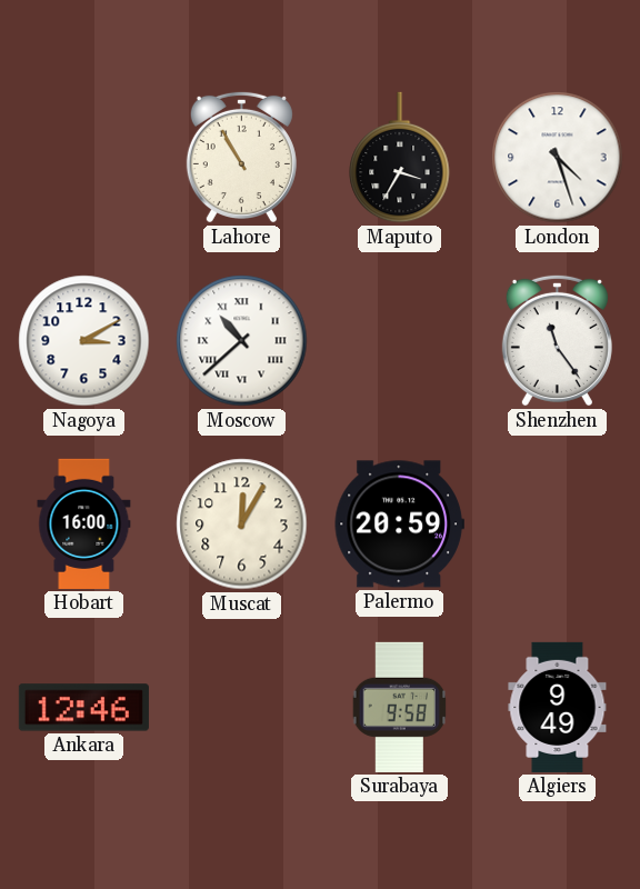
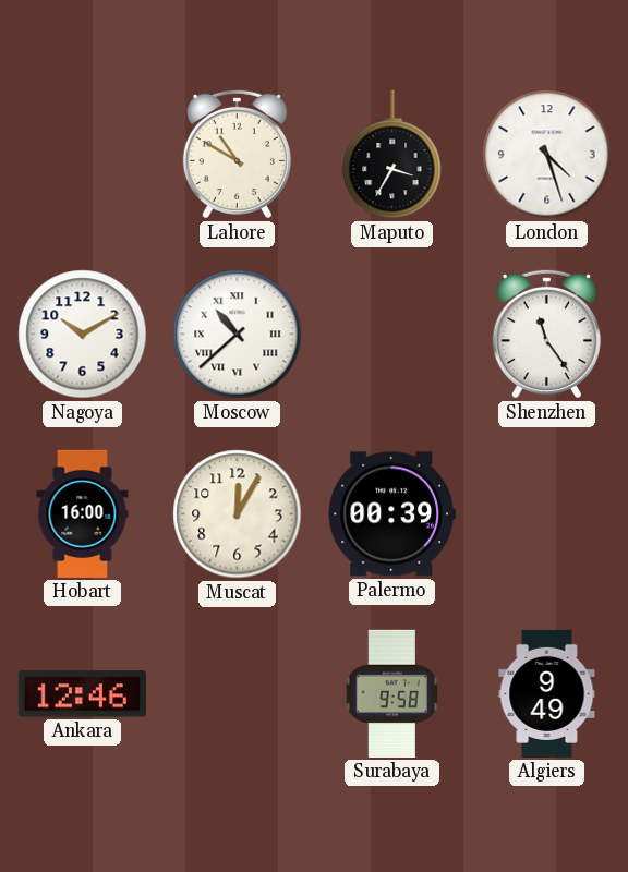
Lahore: 10:55 -> 10:50
Nagoya: 3:10 -> 10:10
Palermo: 20:59 -> 00:39
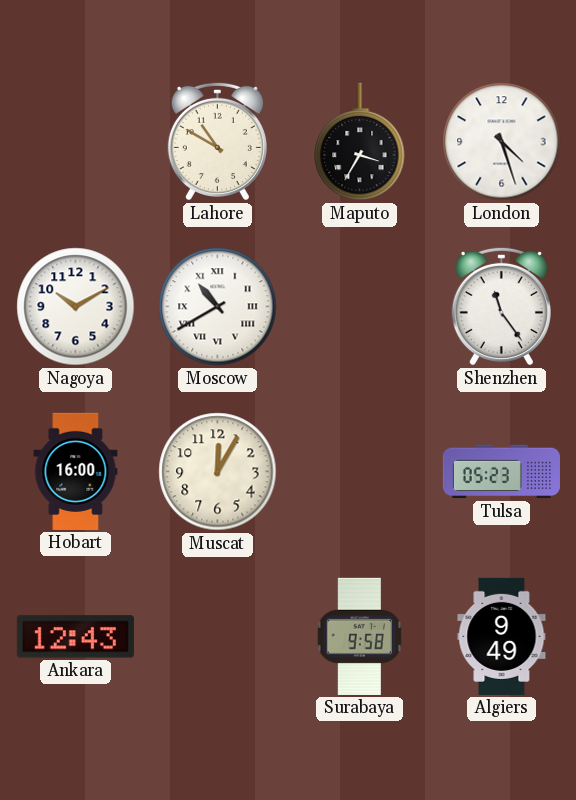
Moscow: 10:38 -> 10:40
Palermo: 00:39 -> none
Tulsa: none -> 05:23
Ankara: 12:46 -> 12:43
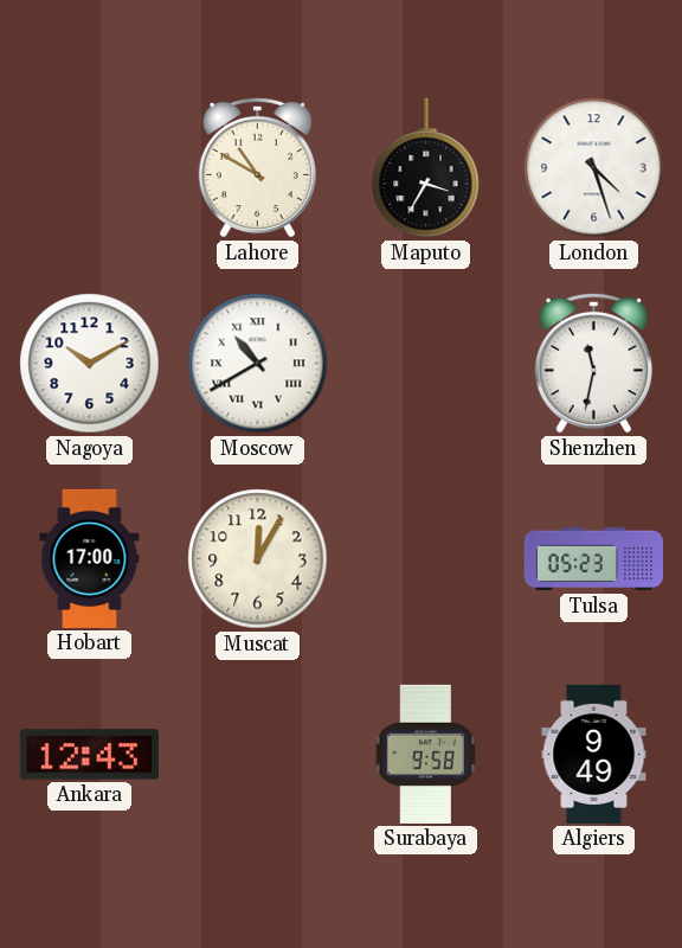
Shenzhen: 11:24 -> 11:32
Hobart: 16:00 -> 17:00
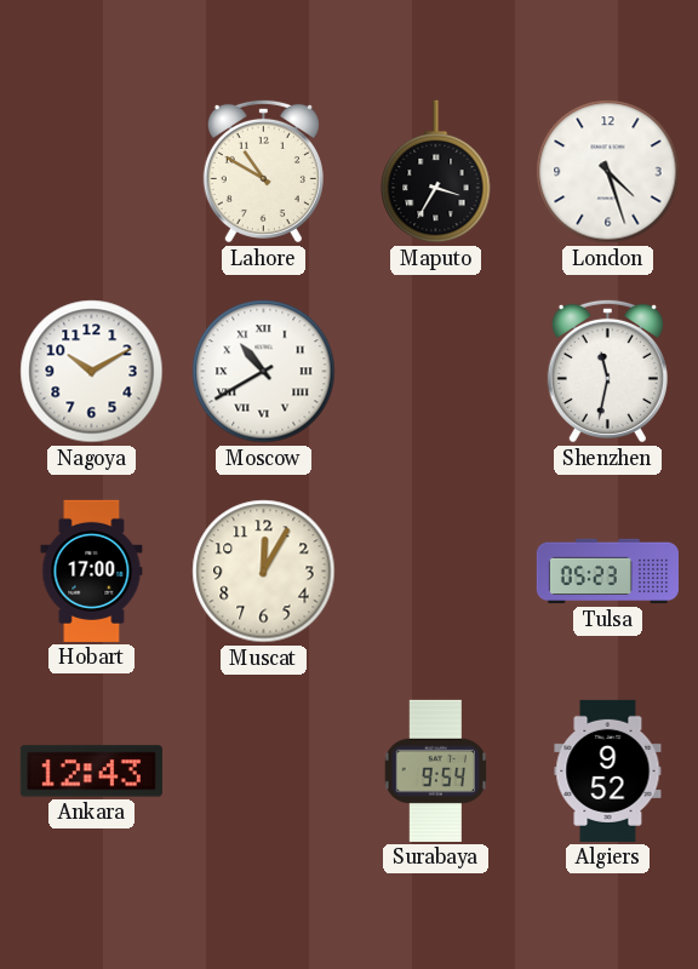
Surabaya: 9:58 -> 9:54
Algiers: 9:49 -> 9:52
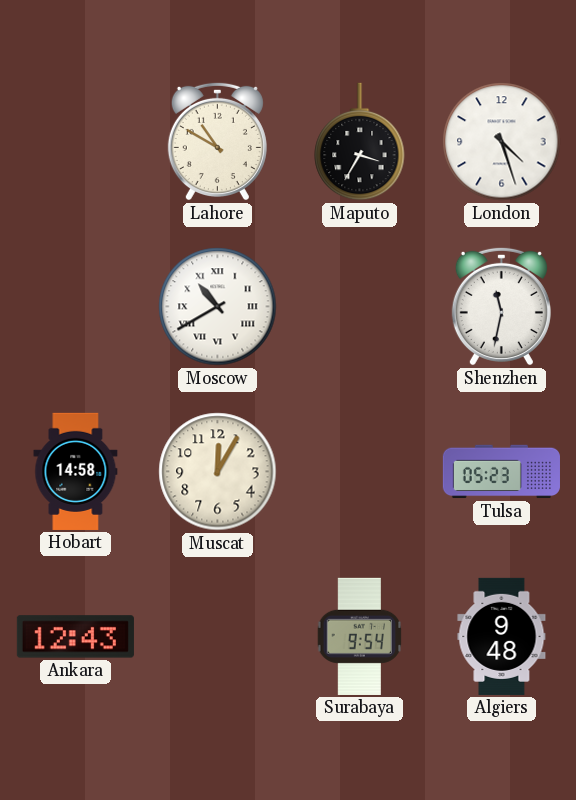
Nagoya: 10:10 -> none
Hobart: 17:00 -> 14:58
Algiers: 9:52 -> 9:48
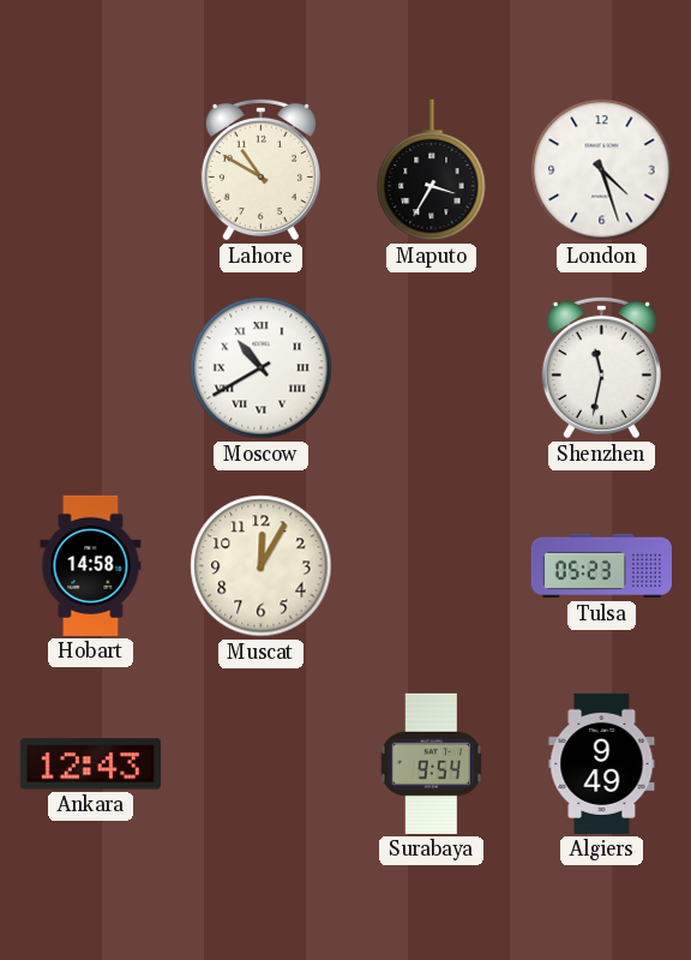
Algiers: 9:48 -> 9:49
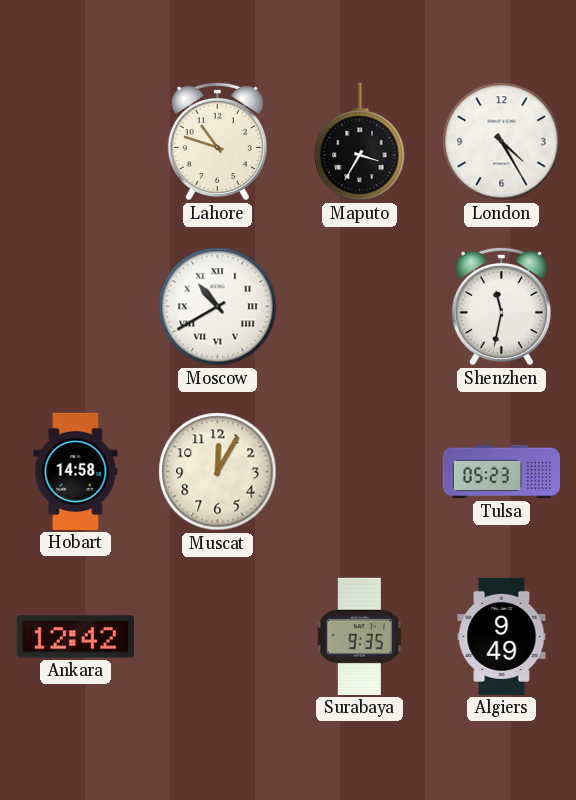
Lahore: 10:50 -> 10:48
London: 4:27 -> 4:25
Ankara: 12:43 -> 12:42
Surabaya: 9:54 -> 9:35
